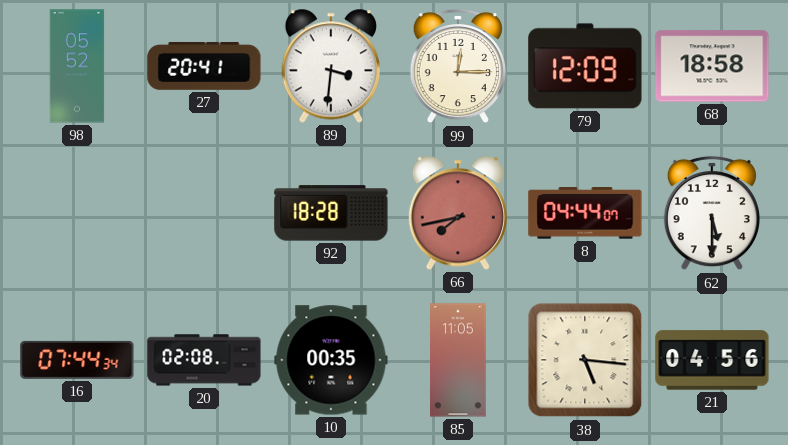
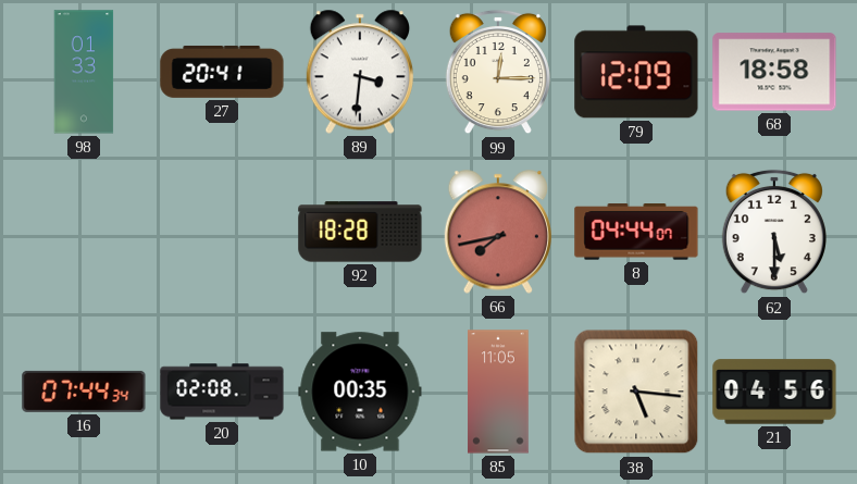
98: 05:52 -> 01:33
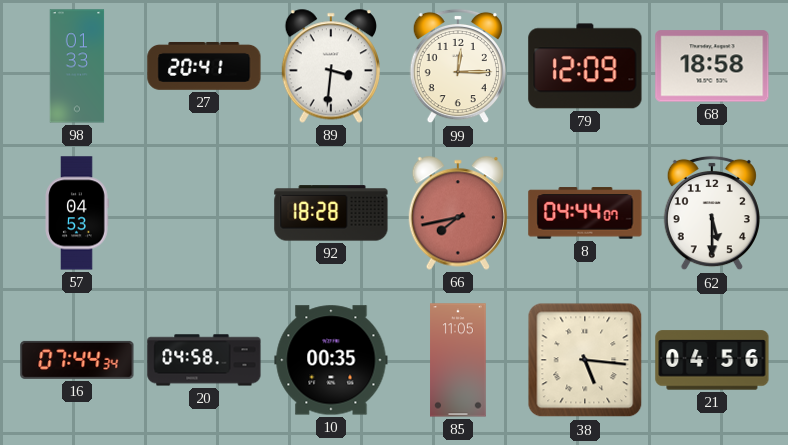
57: none -> 04:53
20: 02:08 -> 04:58
